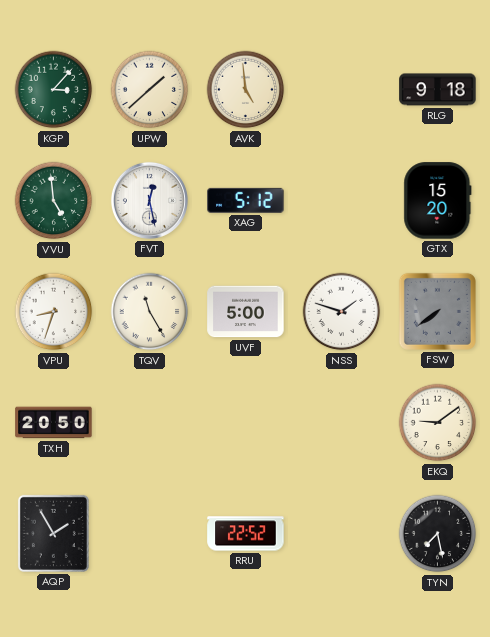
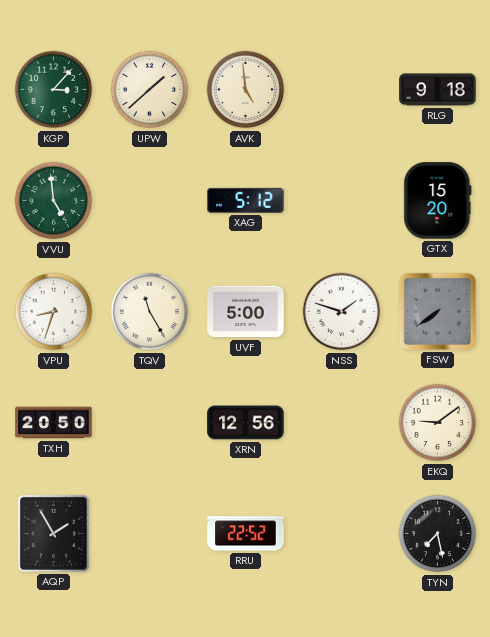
FVT: 12:28 -> none
XRN: none -> 12:56
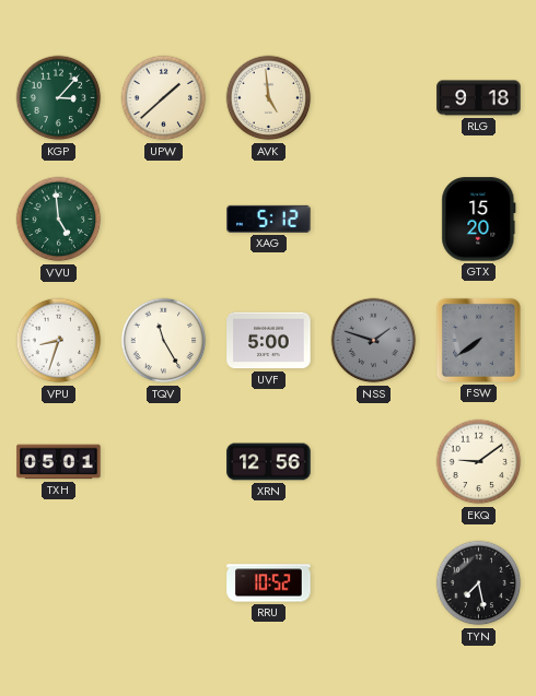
NSS dial: white -> grey
TXH: 20:50 -> 05:01
AQP: 1:55 -> none
RRU: 22:52 -> 10:52
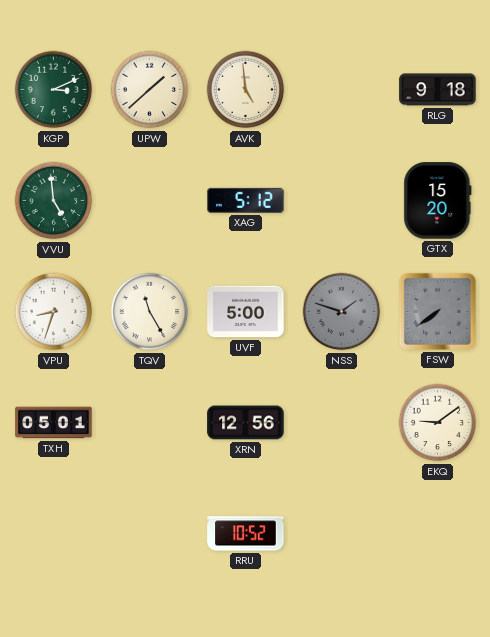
KGP: 3:07 -> 3:11
TYN: 7:28 -> none
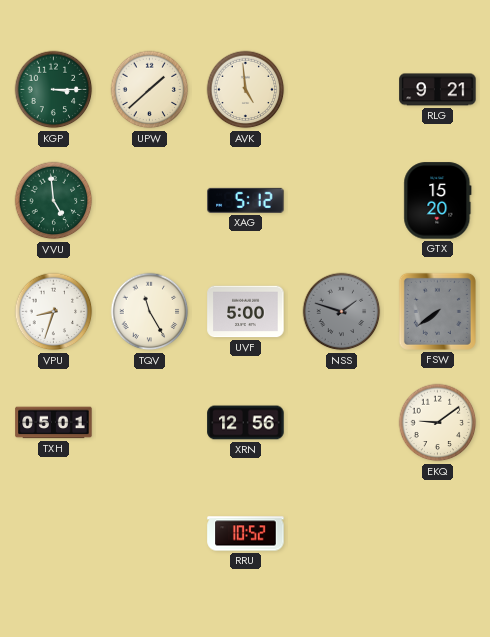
KGP: 3:11 -> 3:15
RLG: 9:18 -> 9:21
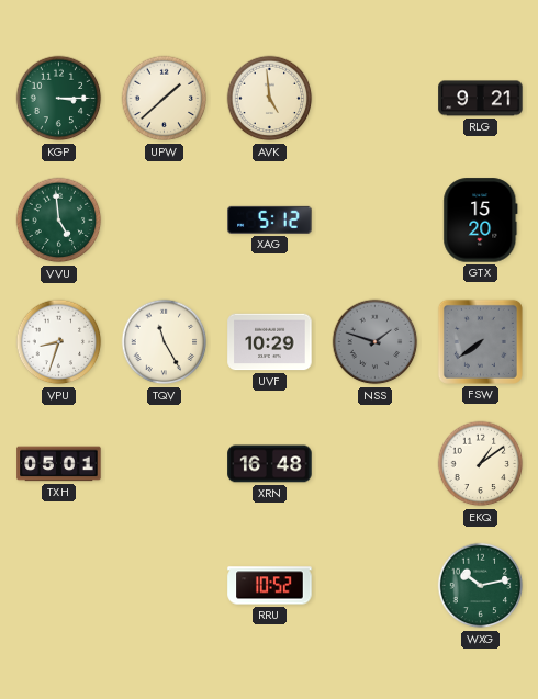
UVF: 5:00 -> 10:29
XRN: 12:56 -> 16:48
EKQ: 9:09 -> 1:09
WXG: none -> 10:13
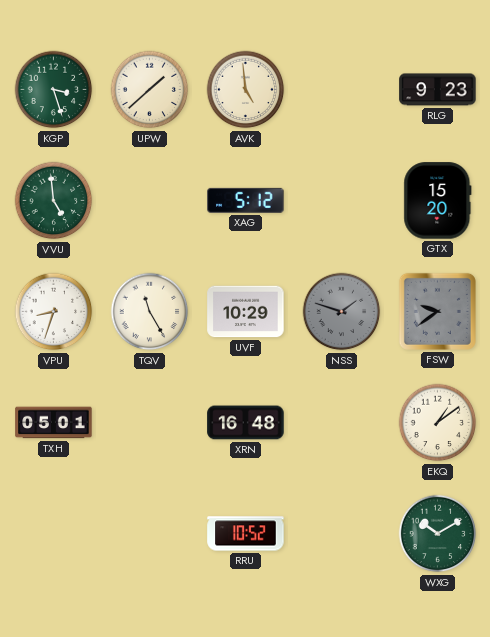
KGP: 3:15 -> 3:27
RLG: 9:21 -> 9:23
FSW: 7:39 -> 9:39
WXG: 10:13 -> 10:10
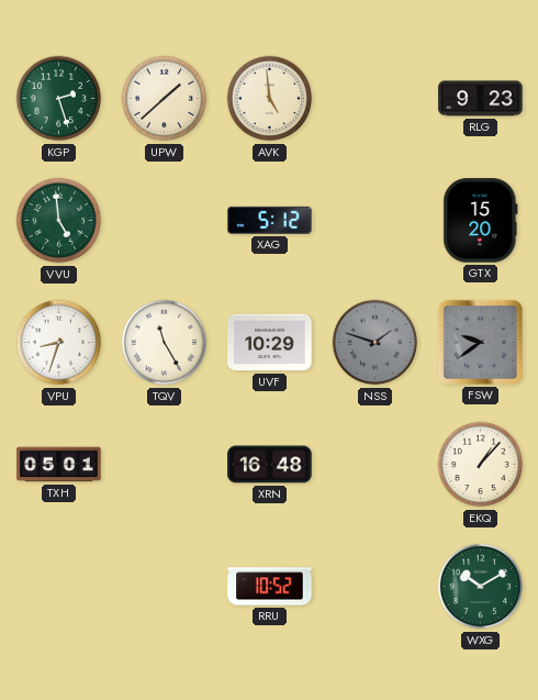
KGP: 3:27 -> 2:27
EKQ: 1:09 -> 1:07
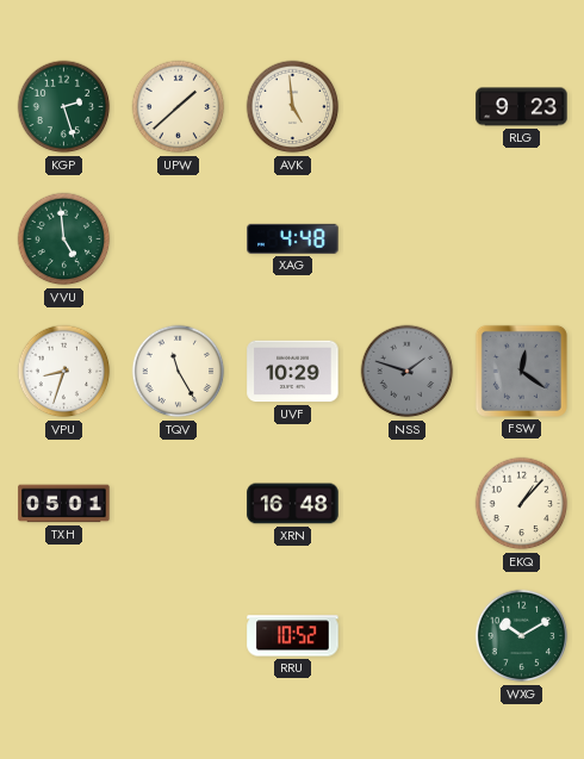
XAG: 5:12 -> 4:48
GTX: 15:20 -> none
FSW: 9:39 -> 12:21
